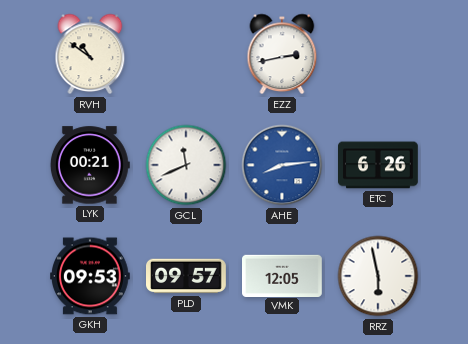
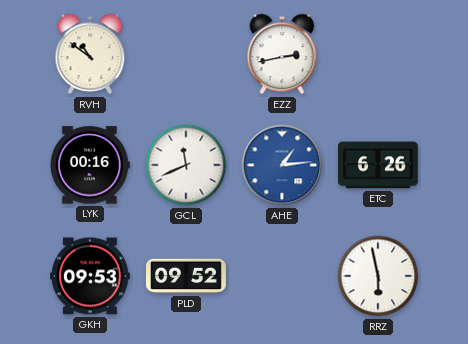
LYK: 00:21 -> 00:16
AHE: 8:14 -> 1:14
PLD: 09:57 -> 09:52
VMK: 12:05 -> none
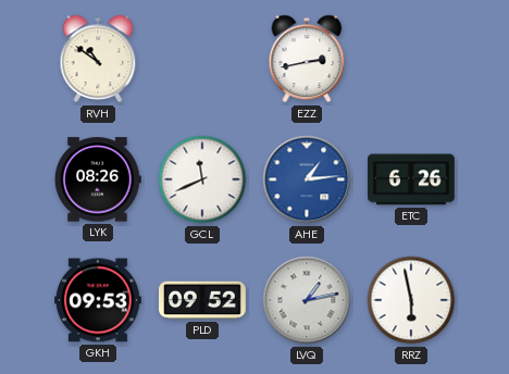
LYK: 00:16 -> 08:26
LVQ: none -> 1:13
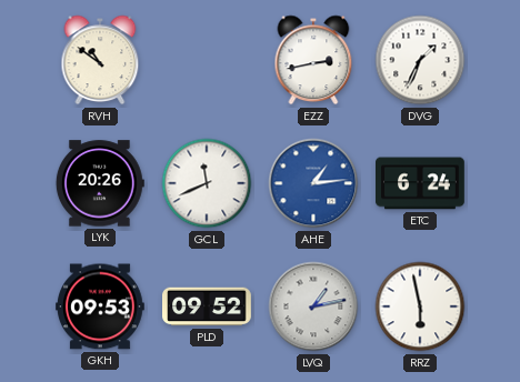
DVG: none -> 1:34
LYK: 08:26 -> 20:26
ETC: 6:26 -> 6:24
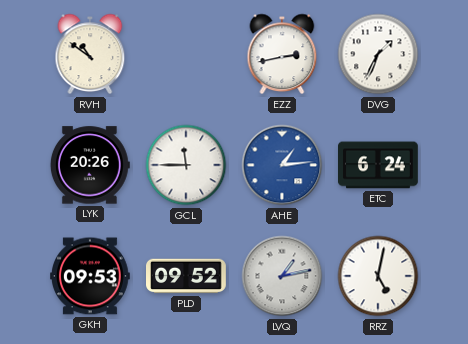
GCL: 11:41 -> 11:45
RRZ: 5:58 -> 5:02
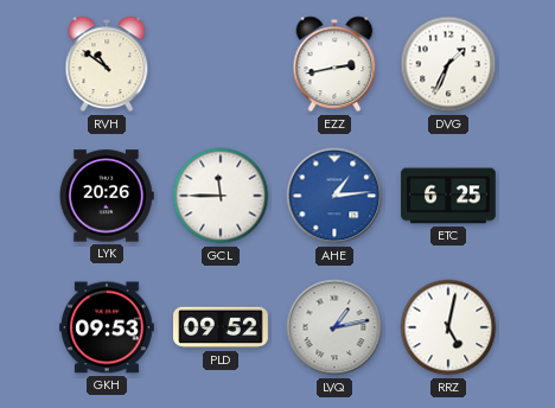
ETC: 6:24 -> 6:25
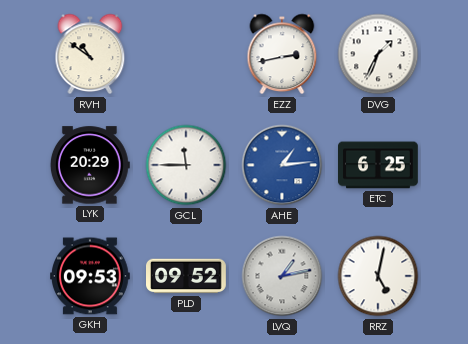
LYK: 20:26 -> 20:29
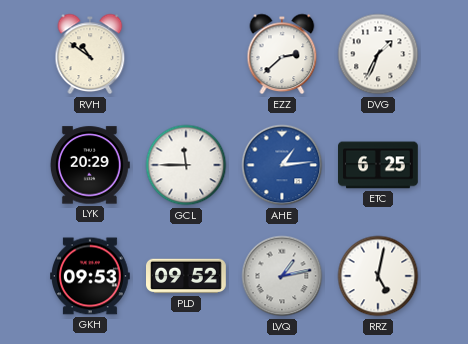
EZZ: 2:43 -> 2:38
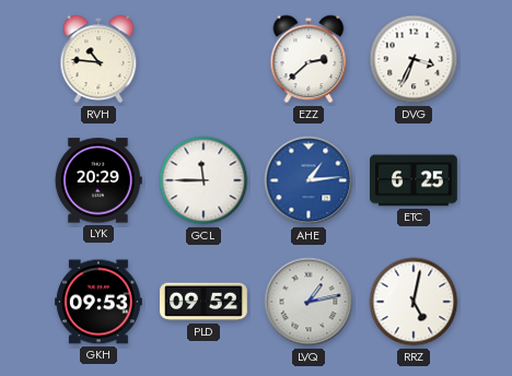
RVH: 10:51 -> 10:46
DVG: 1:34 -> 3:34
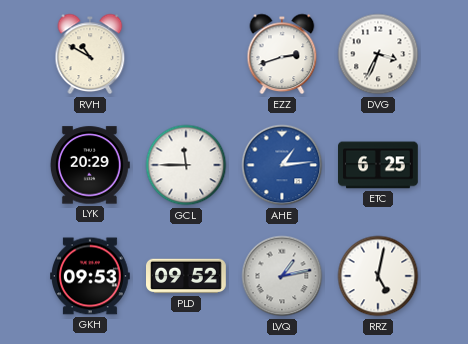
RVH: 10:46 -> 10:50
EZZ: 2:38 -> 2:42
